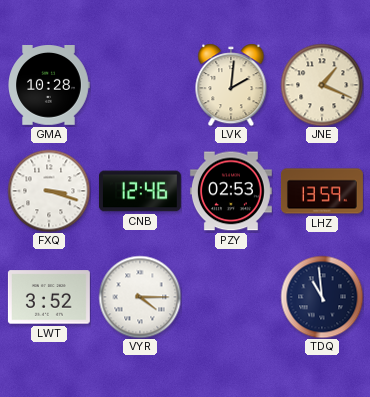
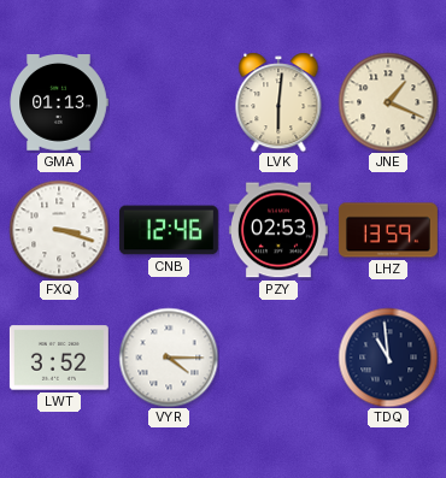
GMA: 10:28 -> 01:13
LVK: 2:01 -> 6:01
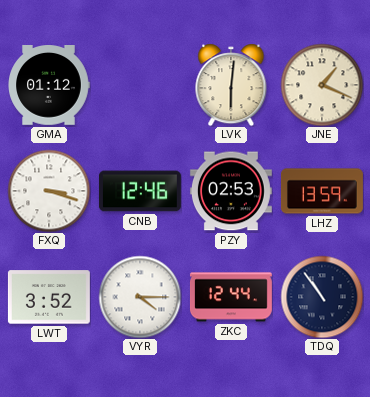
GMA: 01:13 -> 01:12
ZKC: none -> 12:44
TDQ: 10:59 -> 10:54
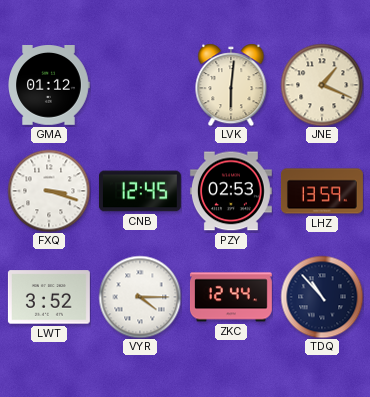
CNB: 12:46 -> 12:45
TDQ: 10:54 -> 10:53
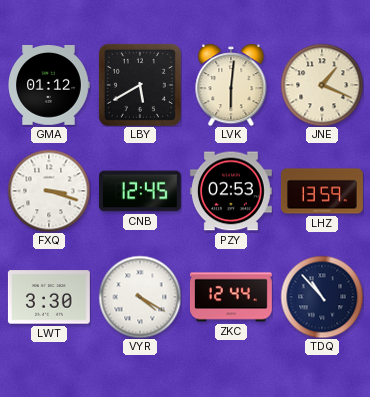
LBY: none -> 5:40
LWT: 3:52 -> 3:30
VYR: 4:15 -> 4:20
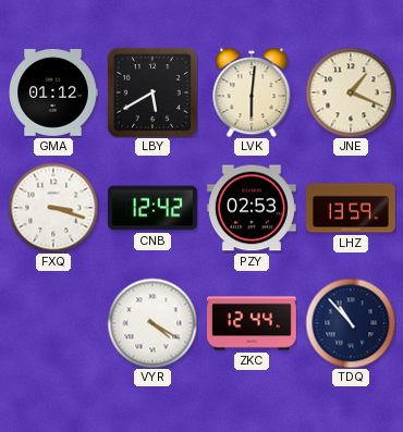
CNB: 12:45 -> 12:42
LWT: 3:30 -> none
